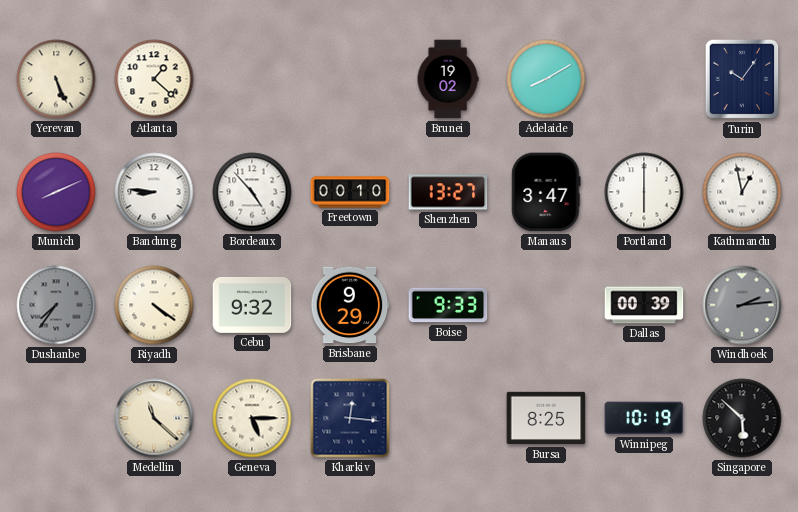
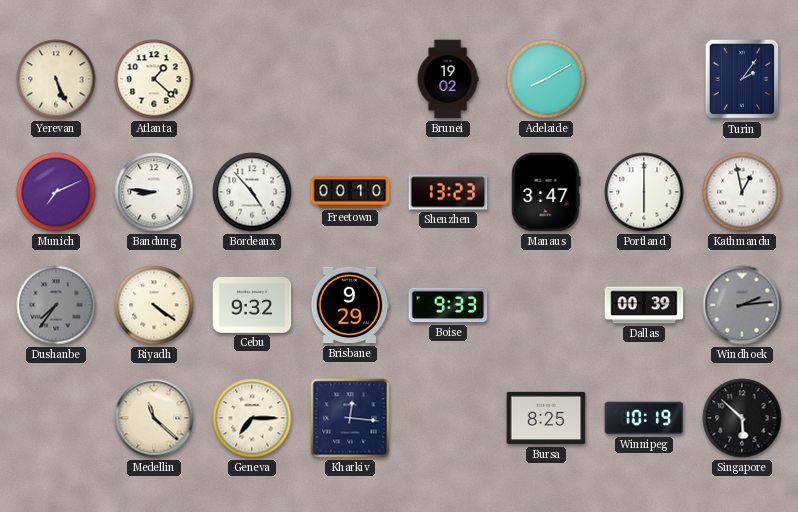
Turin: 10:06 -> 2:06
Munich: 8:11 -> 7:11
Shenzhen: 13:27 -> 13:23
Geneva: 5:15 -> 7:15
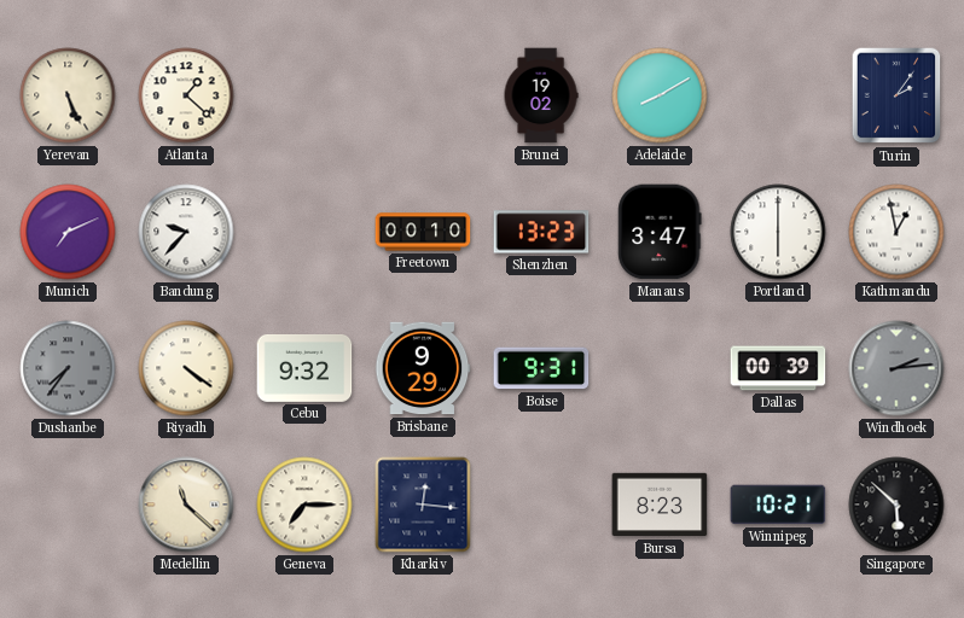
Bandung: 8:46 -> 9:37
Bordeaux: 4:53 -> none
Boise: 9:33 -> 9:31
Bursa: 8:25 -> 8:23
Winnipeg: 10:19 -> 10:21
